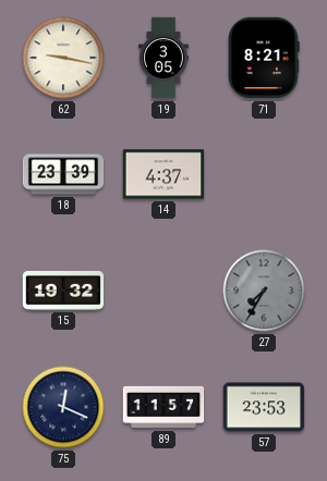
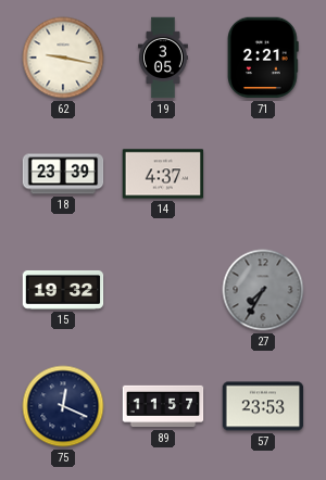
71: 8:21 -> 2:21
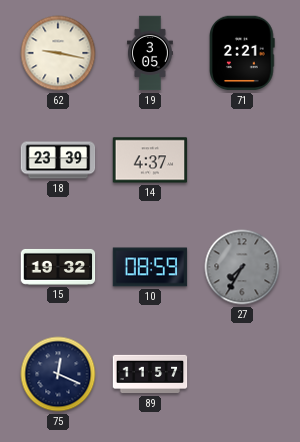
10: none -> 08:59
57: 23:53 -> none
